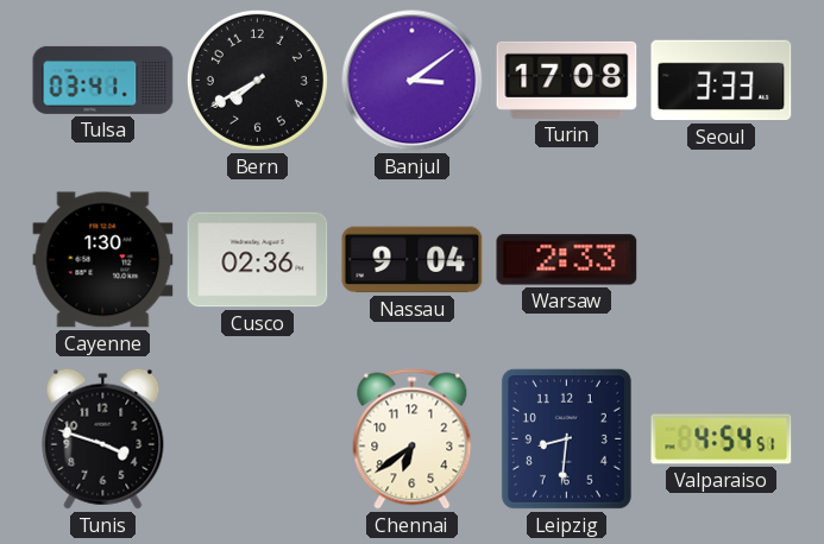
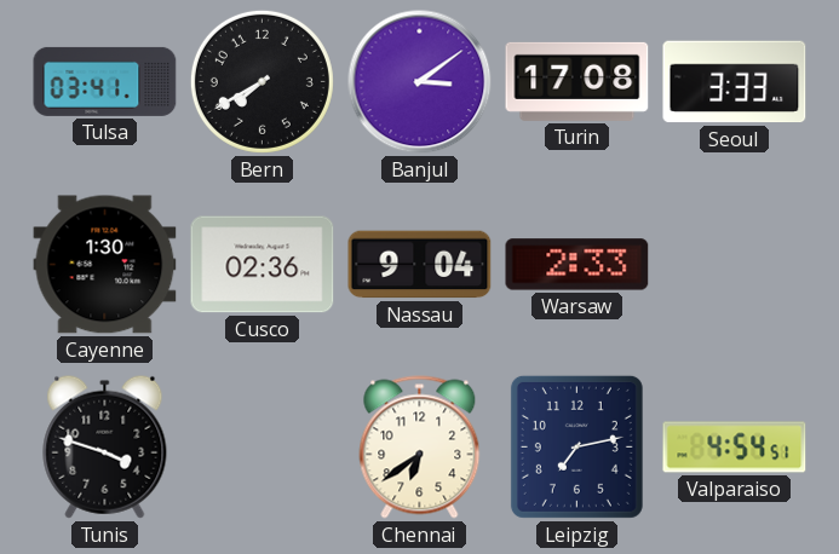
Leipzig: 8:31 -> 7:13
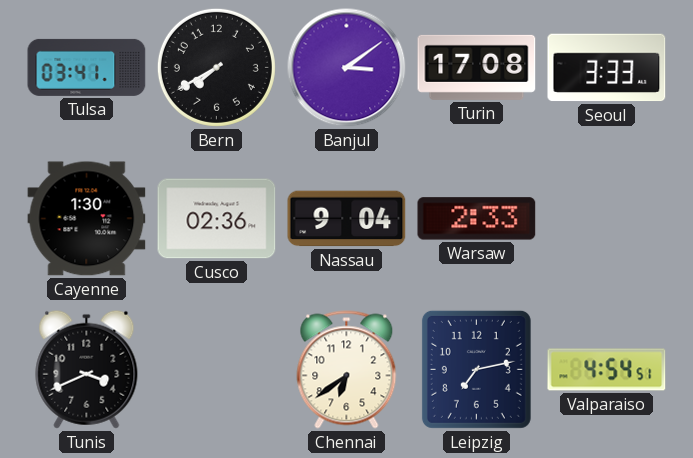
Tunis: 3:48 -> 3:41
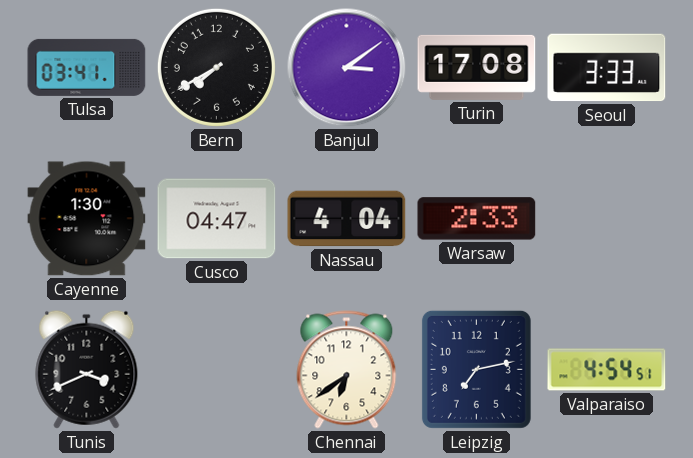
Cusco: 02:36 -> 04:47
Nassau: 9:04 -> 4:04
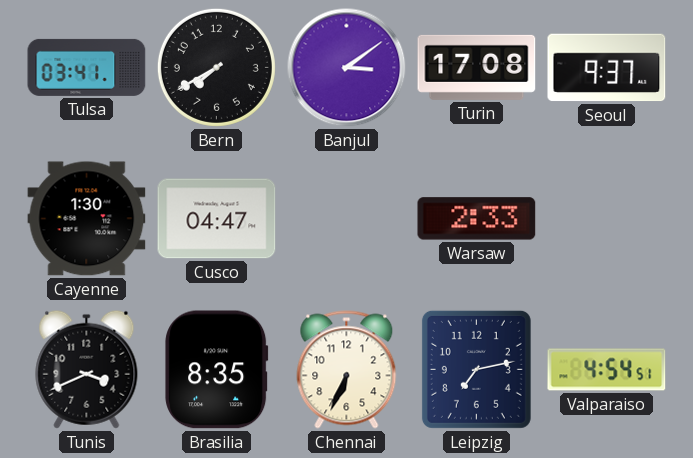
Seoul: 3:33 -> 9:37
Nassau: 4:04 -> none
Brasilia: none -> 8:35
Chennai: 6:39 -> 6:34
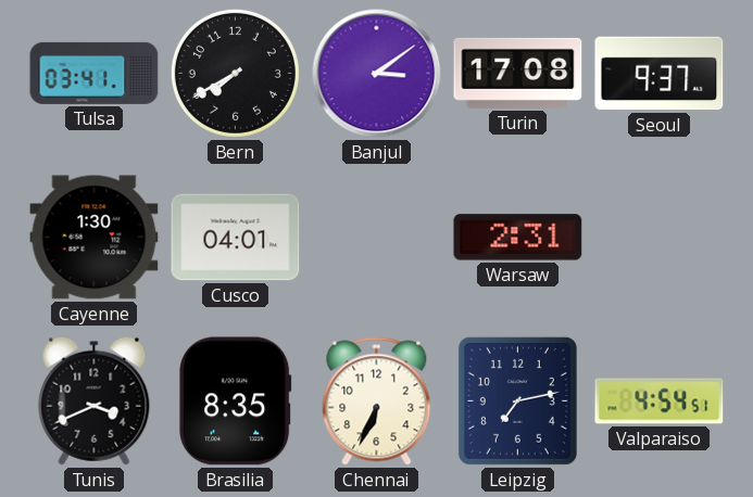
Cusco: 04:47 -> 04:01
Warsaw: 2:33 -> 2:31
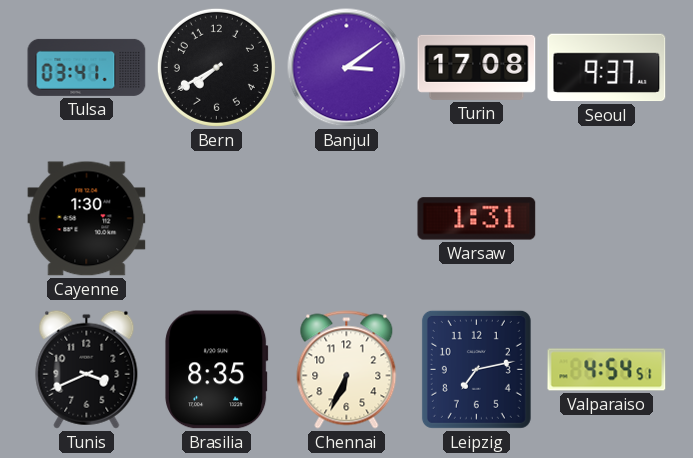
Cusco: 04:01 -> none
Warsaw: 2:31 -> 1:31
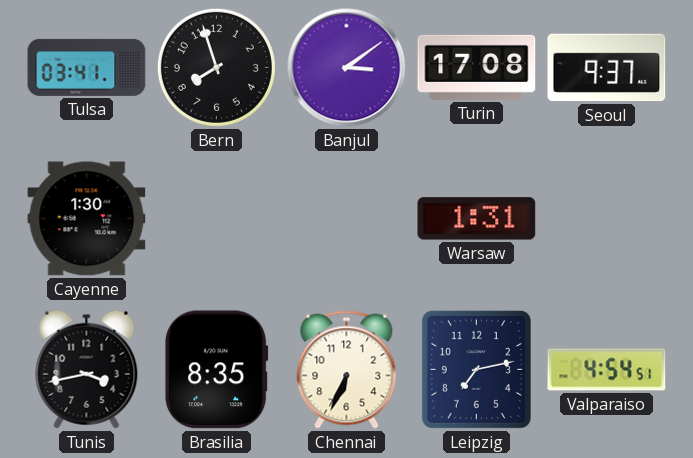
Bern: 7:40 -> 7:57
Tunis: 3:41 -> 3:43
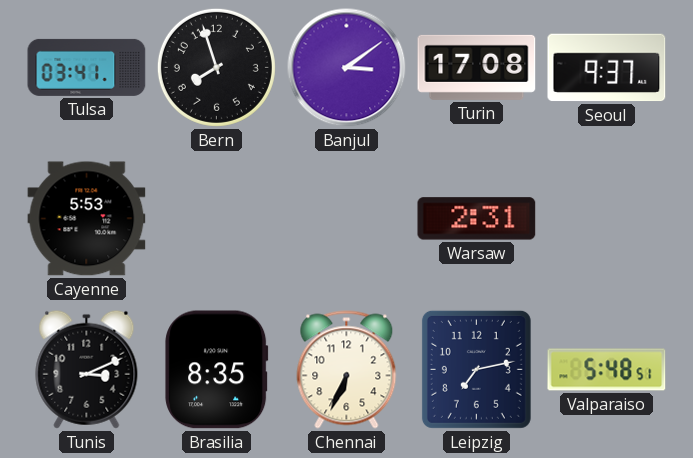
Cayenne: 1:30 -> 5:53
Warsaw: 1:31 -> 2:31
Tunis: 3:43 -> 3:11
Valparaiso: 4:54 -> 5:48
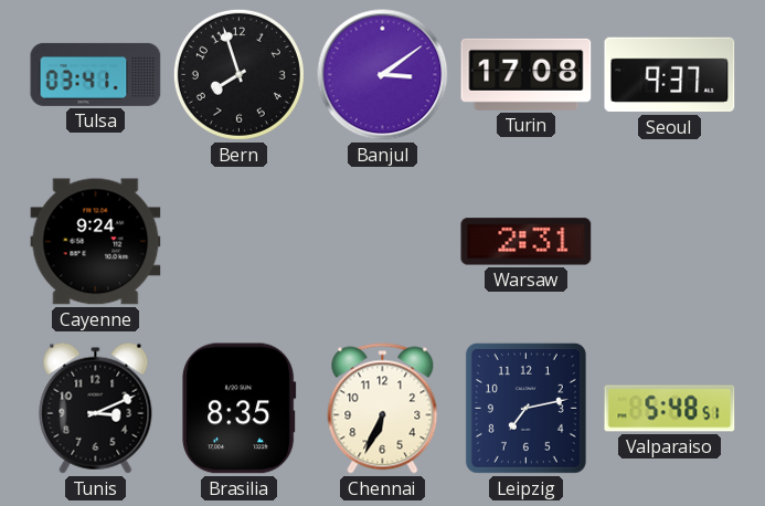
Cayenne: 5:53 -> 9:24
